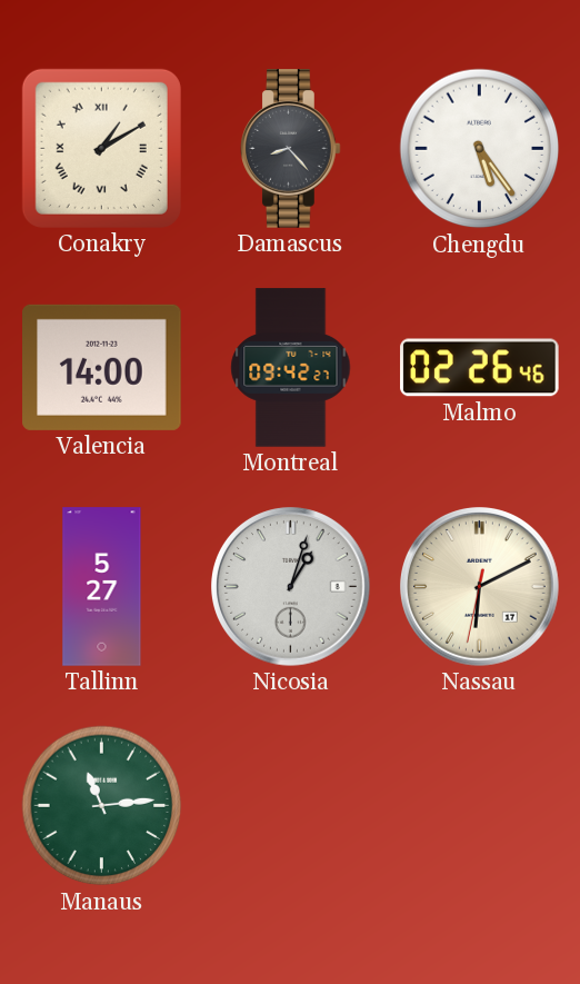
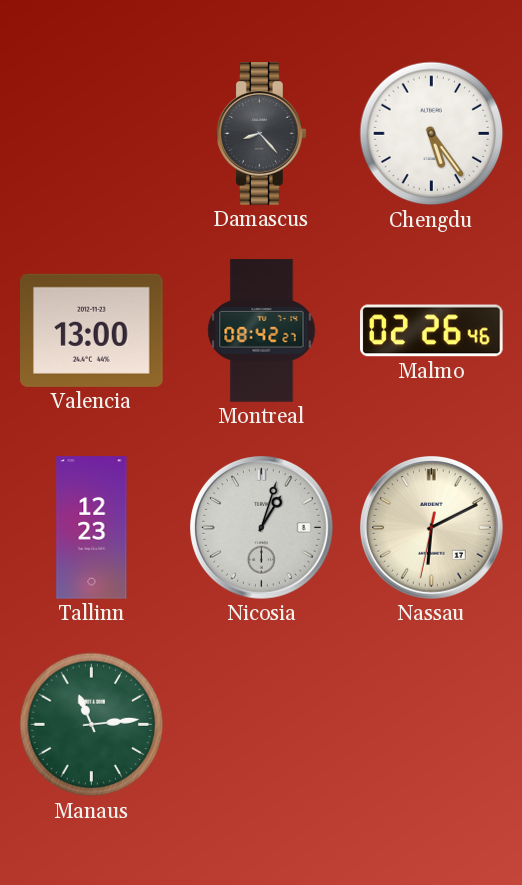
Conakry: 1:10 -> none
Valencia: 14:00 -> 13:00
Montreal: 09:42 -> 08:42
Tallinn: 5:27 -> 12:23
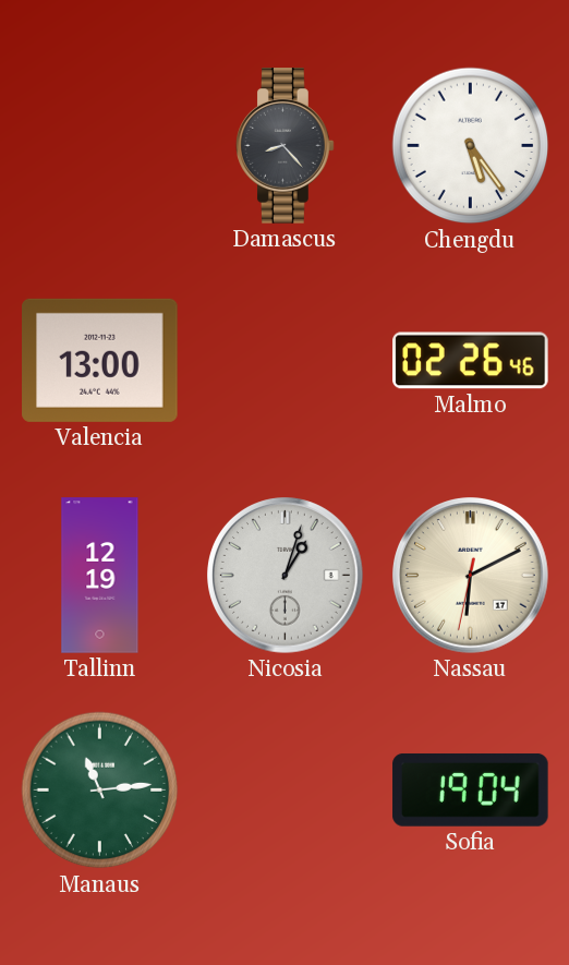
Montreal: 08:42 -> none
Tallinn: 12:23 -> 12:19
Sofia: none -> 19:04
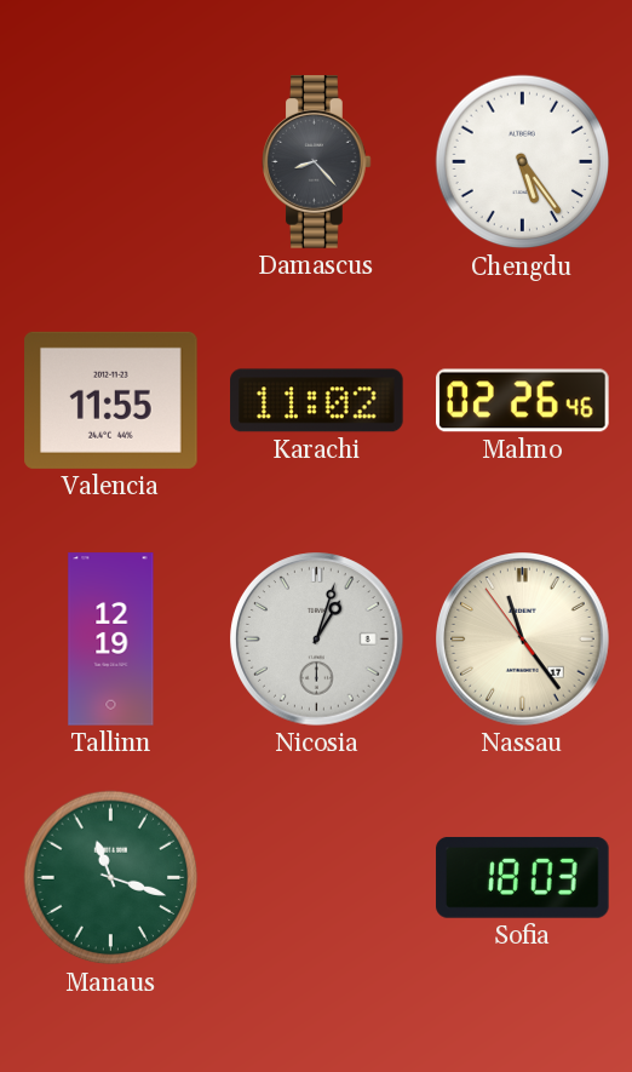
Valencia: 13:00 -> 11:55
Karachi: none -> 11:02
Nassau: 6:10 -> 11:23
Manaus: 11:14 -> 11:18
Sofia: 19:04 -> 18:03
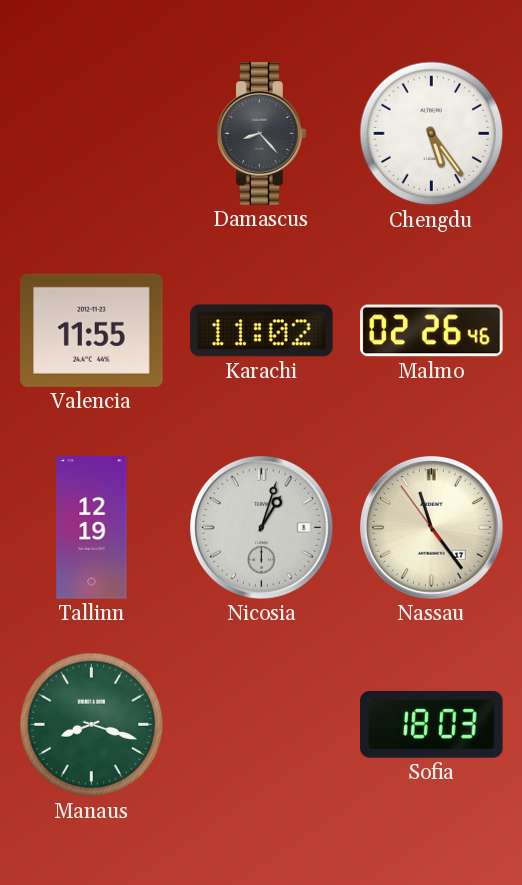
Manaus: 11:18 -> 8:18
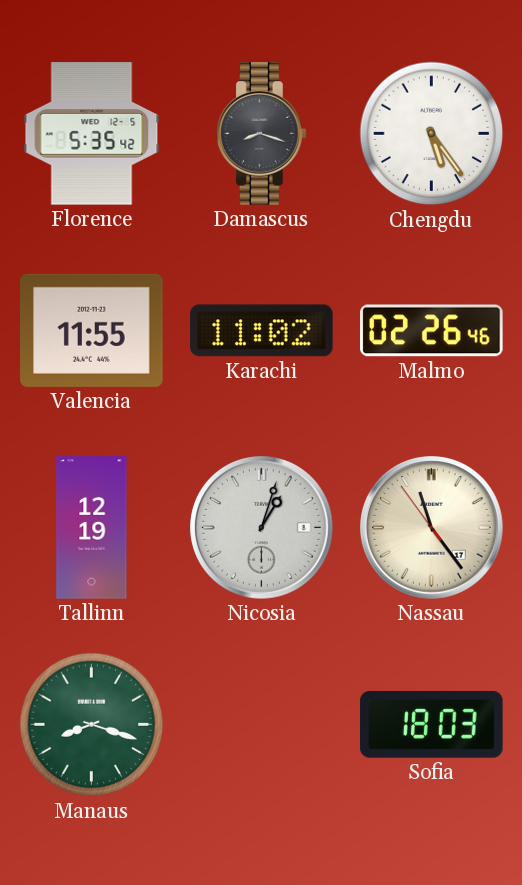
Florence: none -> 5:35
Damascus: 8:23 -> 8:18
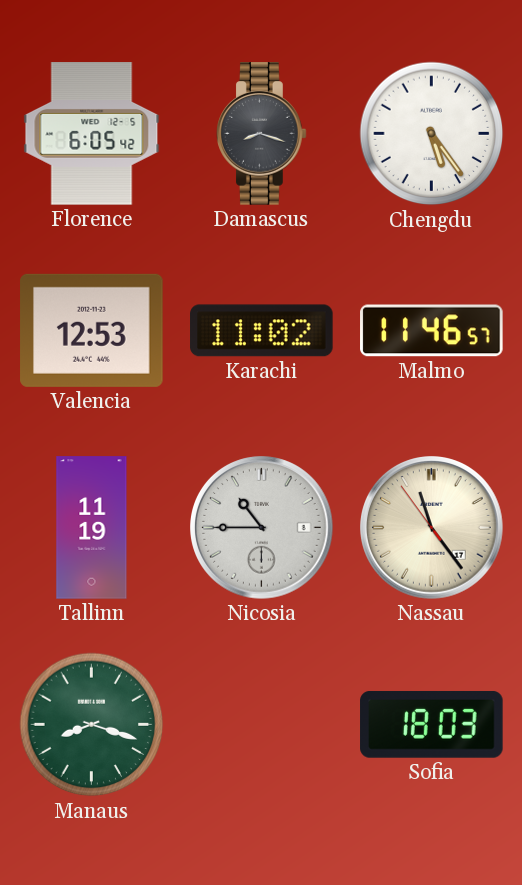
Florence: 5:35 -> 6:05
Valencia: 11:55 -> 12:53
Malmo: 02:26 -> 11:46
Tallinn: 12:19 -> 11:19
Nicosia: 1:03 -> 10:45
